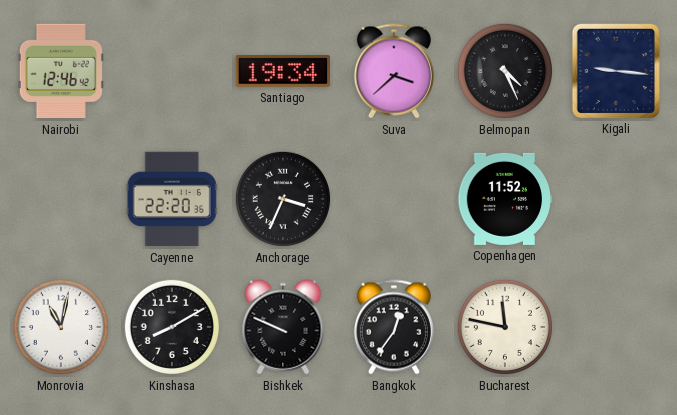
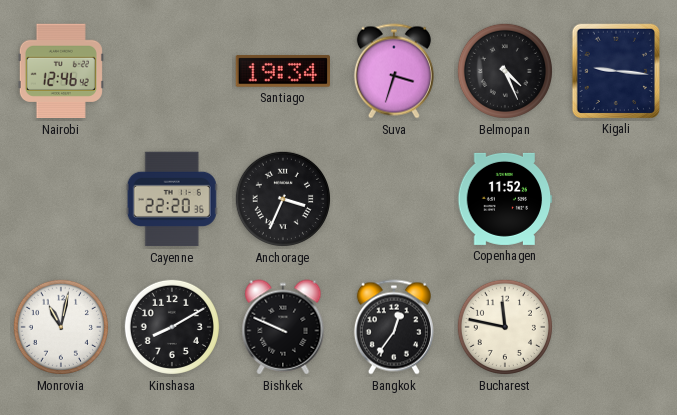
Suva: 3:38 -> 3:33
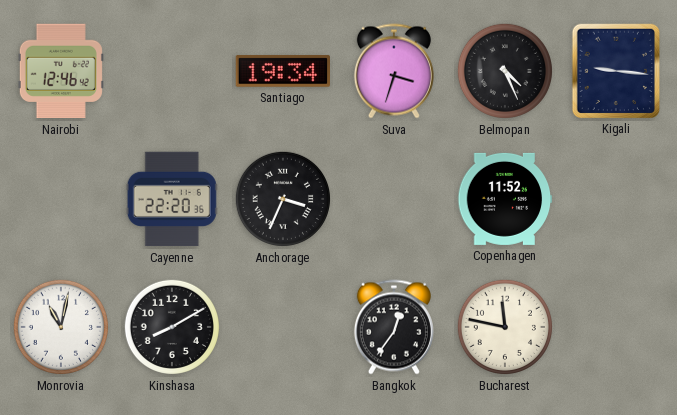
Bishkek: 9:49 -> none
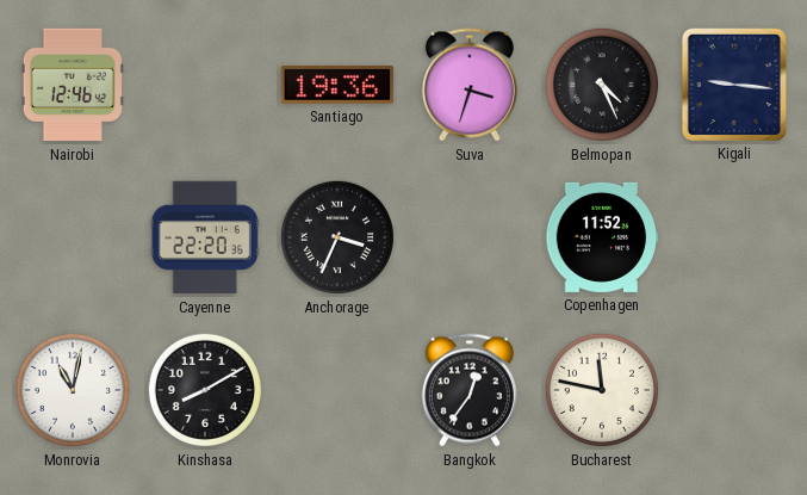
Santiago: 19:34 -> 19:36
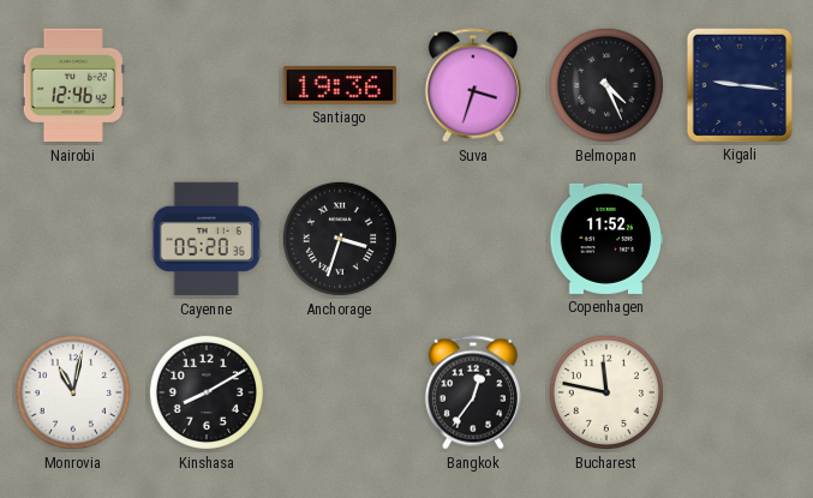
Cayenne: 22:20 -> 05:20
Anchorage: 3:34 -> 3:33
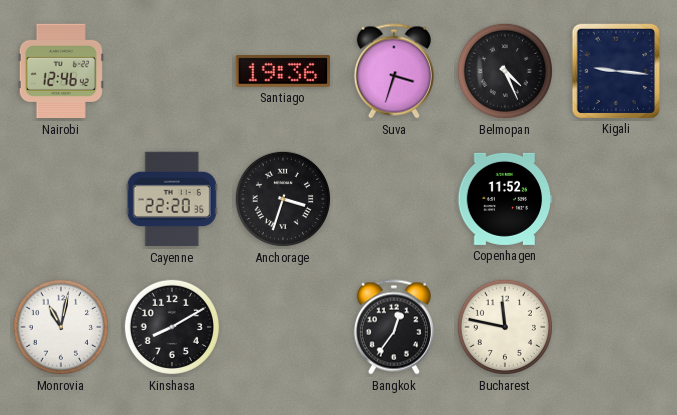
Cayenne: 05:20 -> 22:20
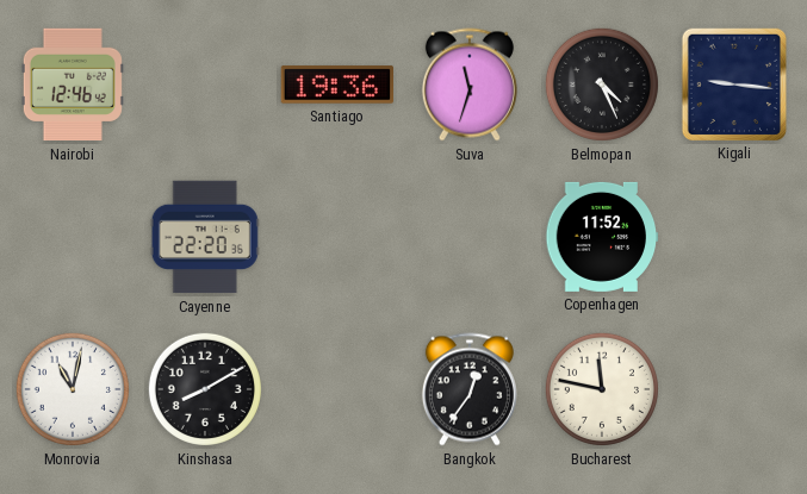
Suva: 3:33 -> 11:33
Anchorage: 3:33 -> none
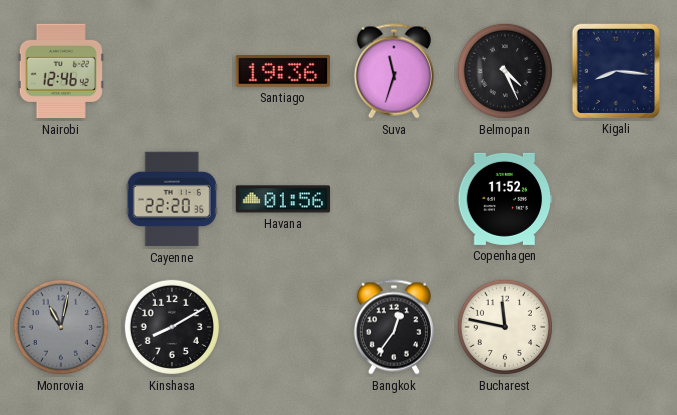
Kigali: 9:16 -> 8:16
Havana: none -> 01:56
Monrovia dial: white -> grey
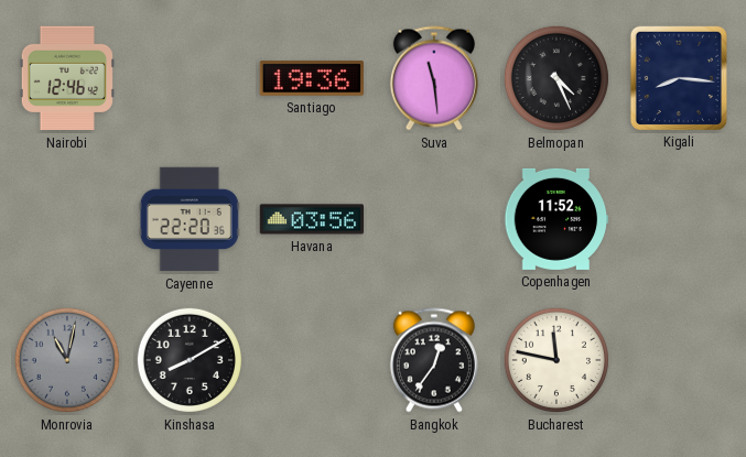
Suva: 11:33 -> 11:29
Havana: 01:56 -> 03:56
